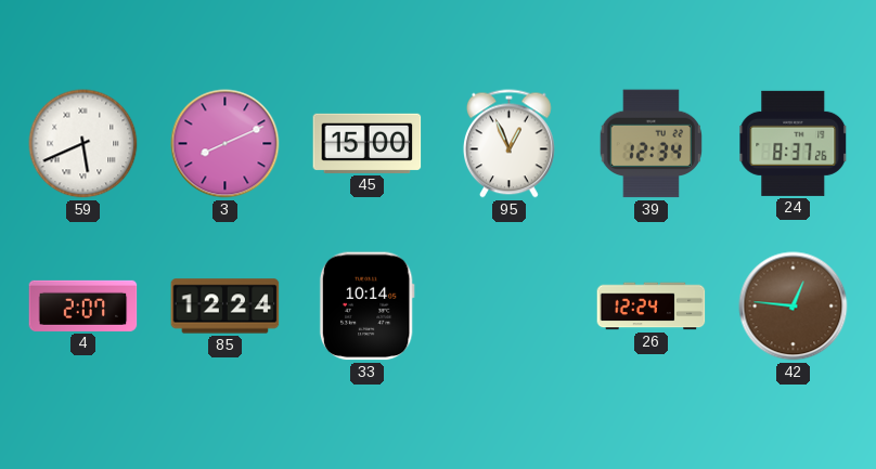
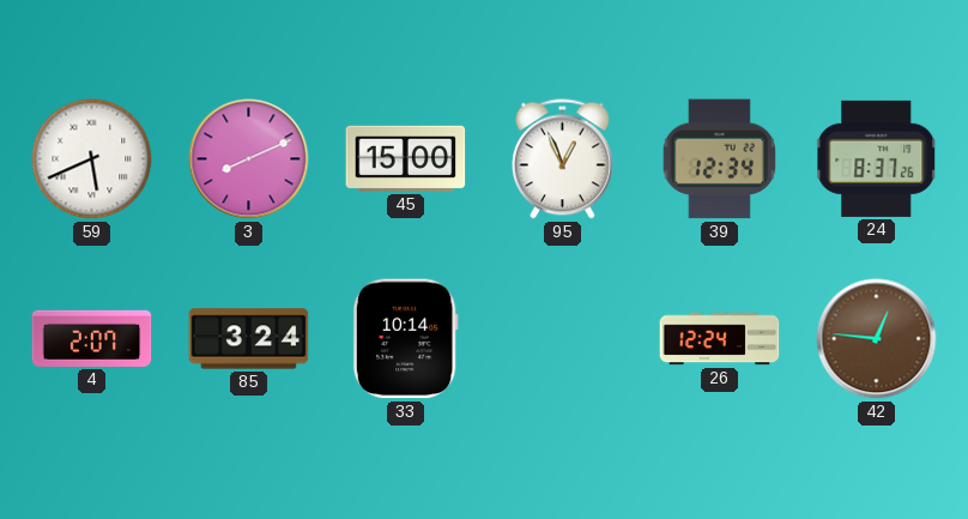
85: 12:24 -> 3:24
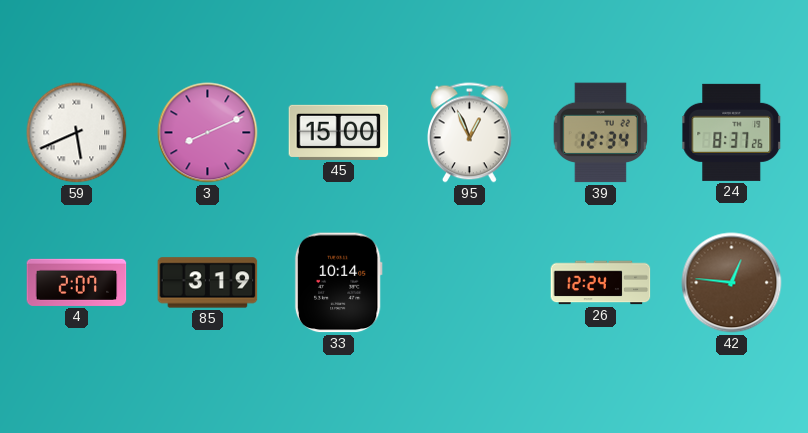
85: 3:24 -> 3:19
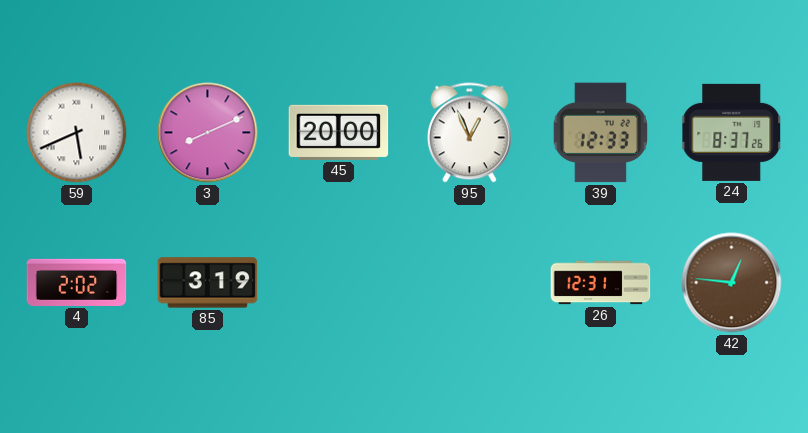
45: 15:00 -> 20:00
39: 12:34 -> 12:33
4: 2:07 -> 2:02
33: 10:14 -> none
26: 12:24 -> 12:31
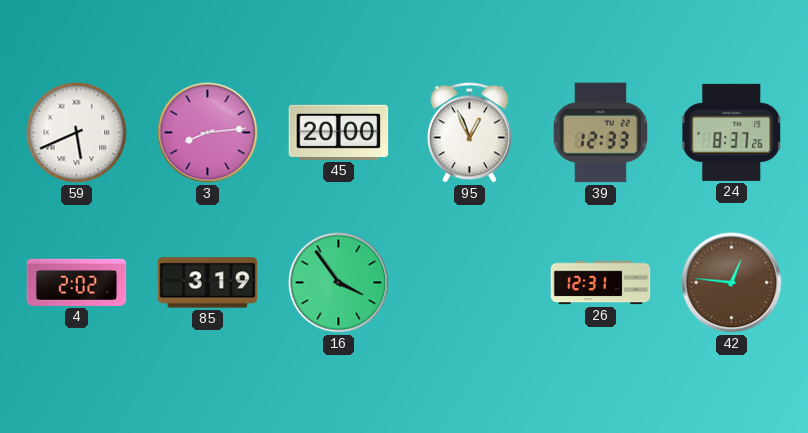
3: 8:11 -> 8:14
16: none -> 3:54
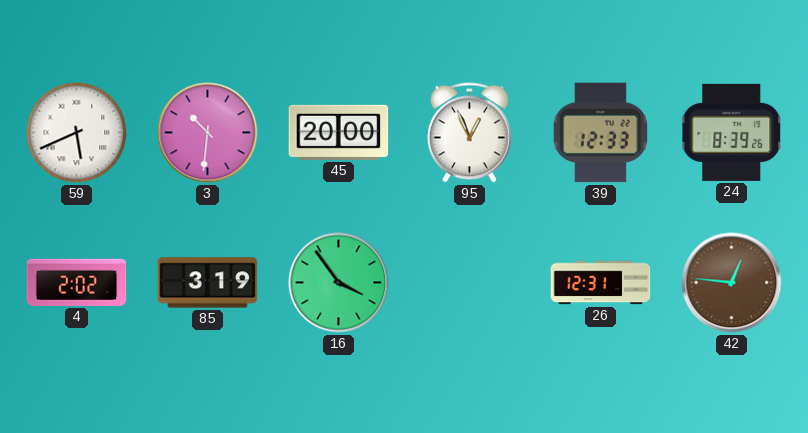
3: 8:14 -> 10:31
24: 8:37 -> 8:39
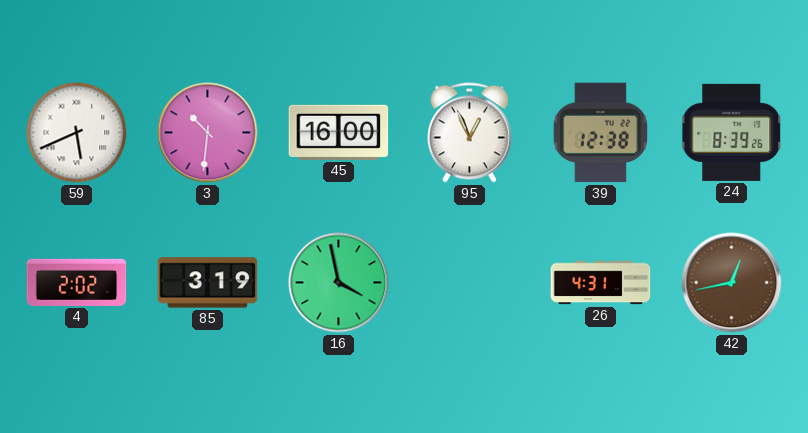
45: 20:00 -> 16:00
39: 12:33 -> 12:38
16: 3:54 -> 3:58
26: 12:31 -> 4:31
42: 12:46 -> 12:43
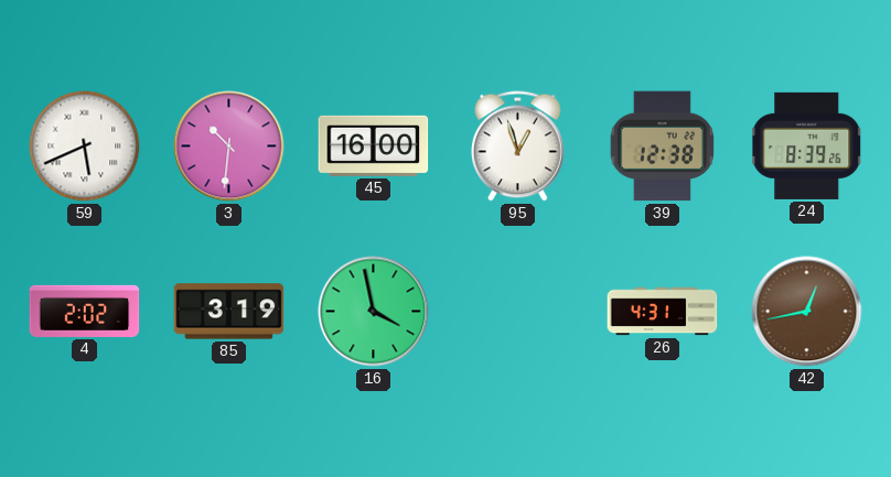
95: 12:56 -> 12:57
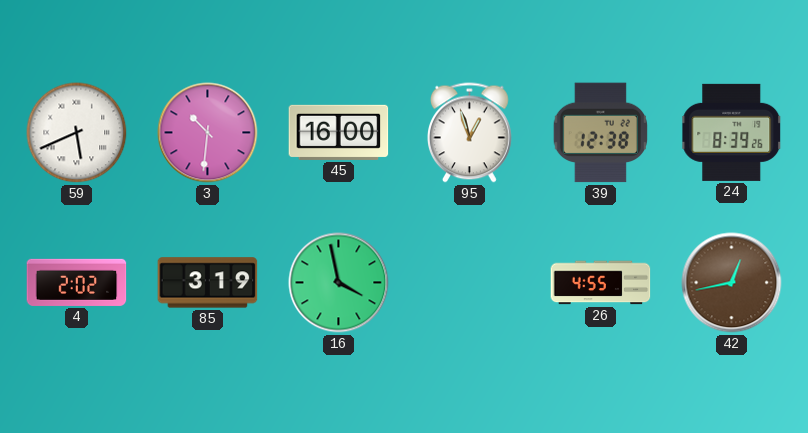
26: 4:31 -> 4:55
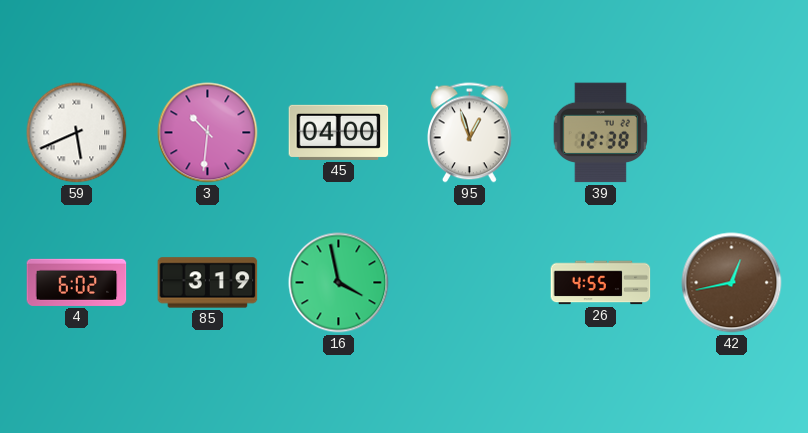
45: 16:00 -> 04:00
24: 8:39 -> none
4: 2:02 -> 6:02
